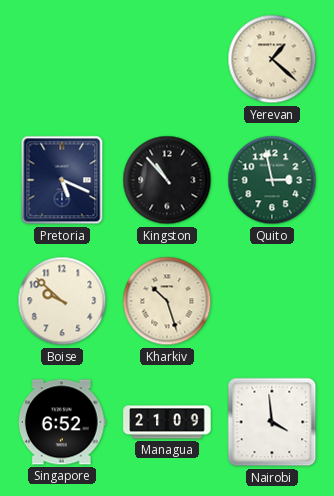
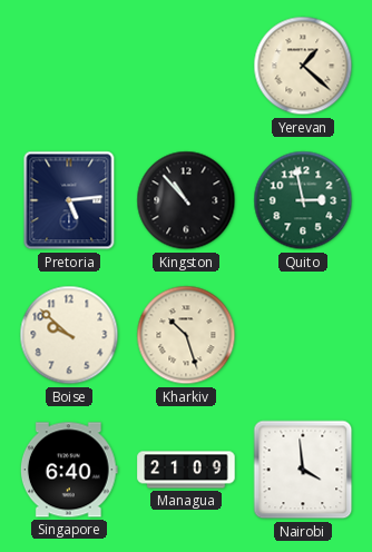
Pretoria: 5:19 -> 5:14
Singapore: 6:52 -> 6:40
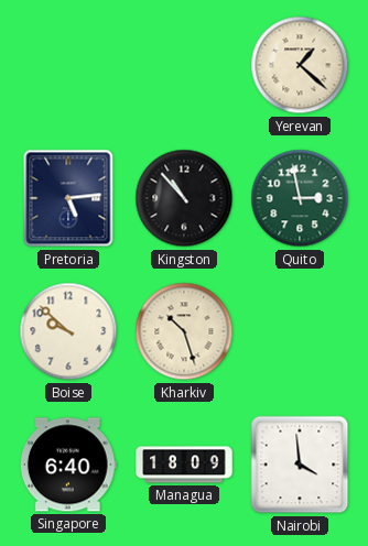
Managua: 21:09 -> 18:09
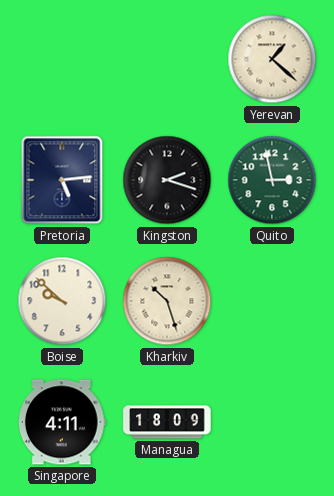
Kingston: 10:53 -> 2:18
Singapore: 6:40 -> 4:11
Nairobi: 3:59 -> none
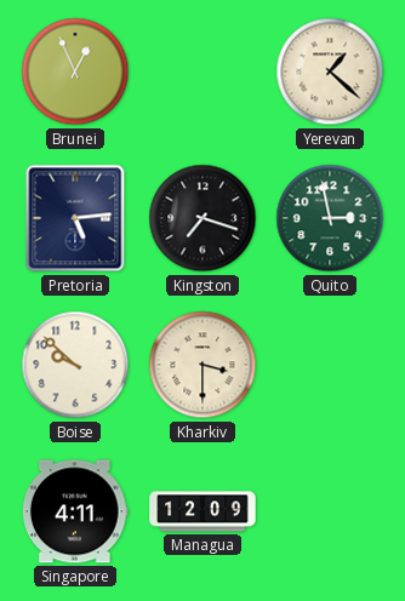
Brunei: none -> 12:56
Kingston: 2:18 -> 7:18
Kharkiv: 10:27 -> 3:30
Managua: 18:09 -> 12:09
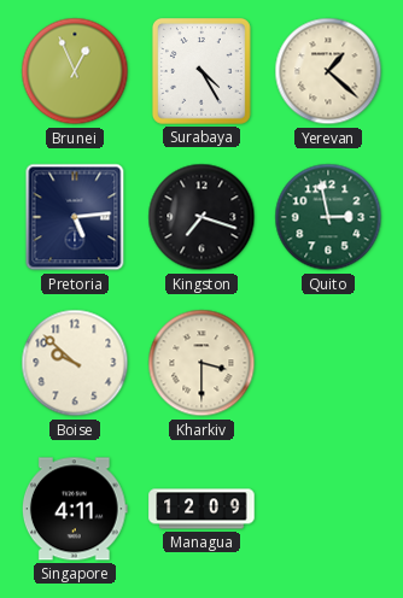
Surabaya: none -> 4:25
